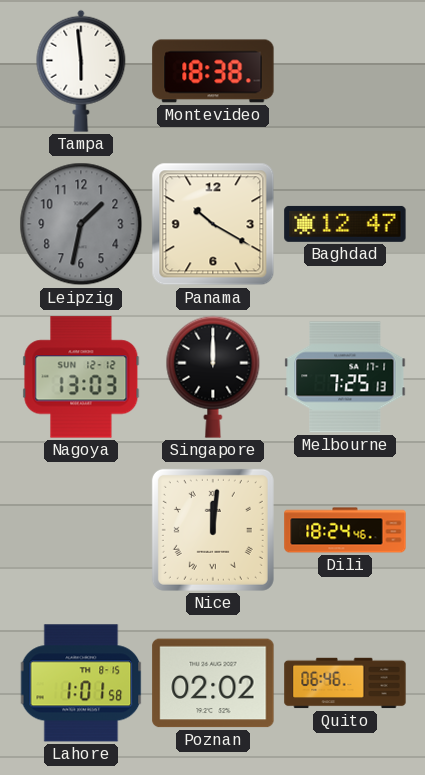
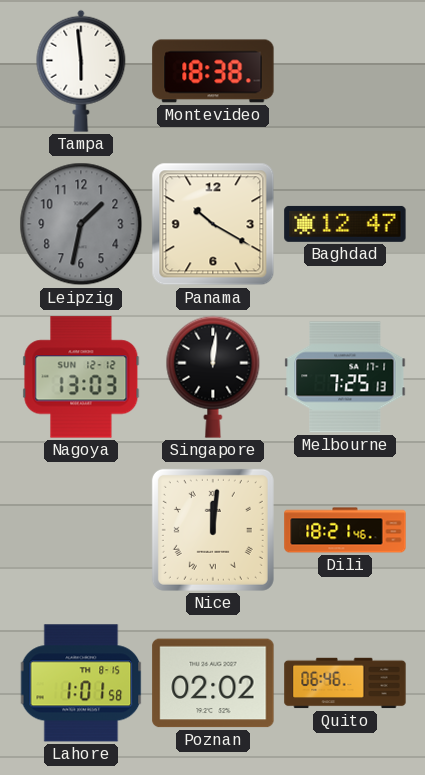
Singapore: 12:00 -> 12:01
Dili: 18:24 -> 18:21
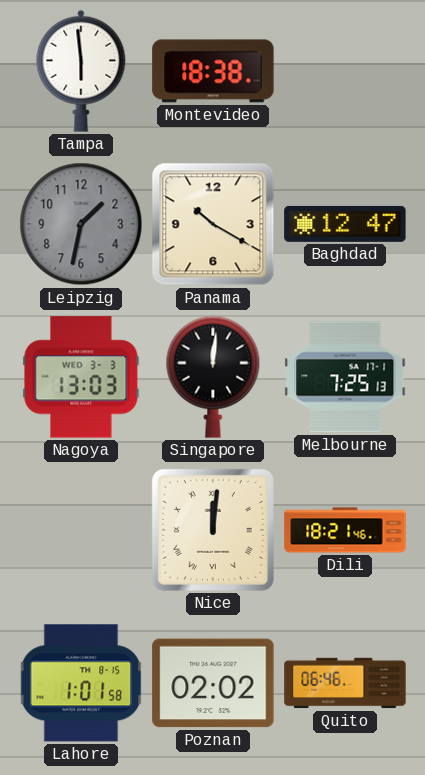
Nagoya date: SUN 12-12 -> WED 3-3
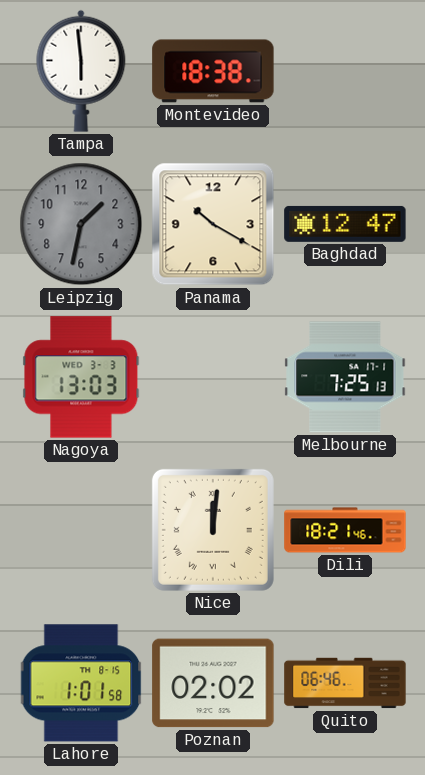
Singapore: 12:01 -> none
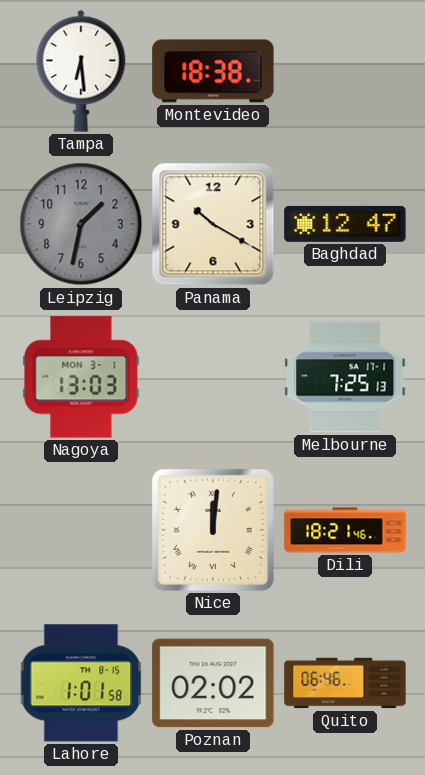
Tampa: 5:59 -> 6:29
Nagoya date: WED 3-3 -> MON 3-1
